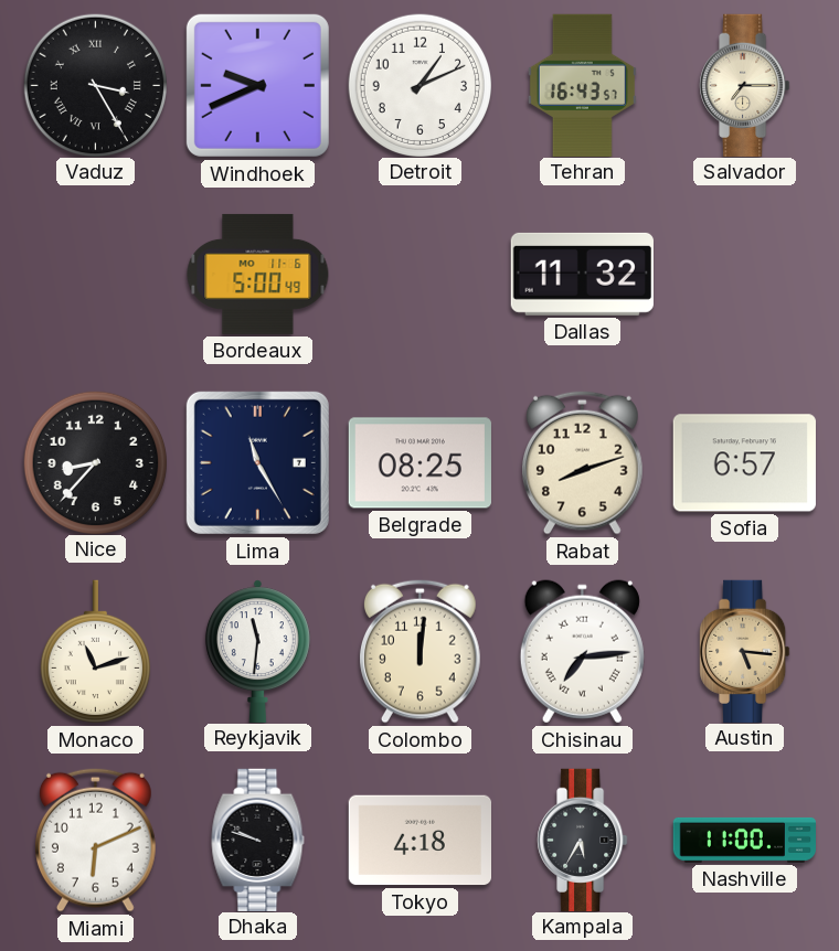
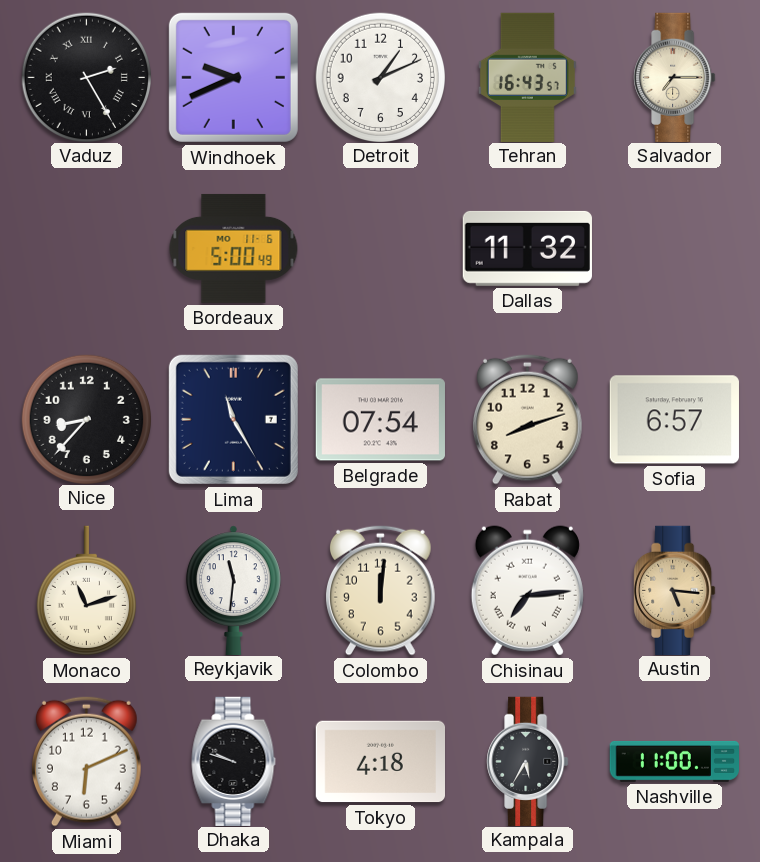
Vaduz: 3:25 -> 2:25
Belgrade: 08:25 -> 07:54
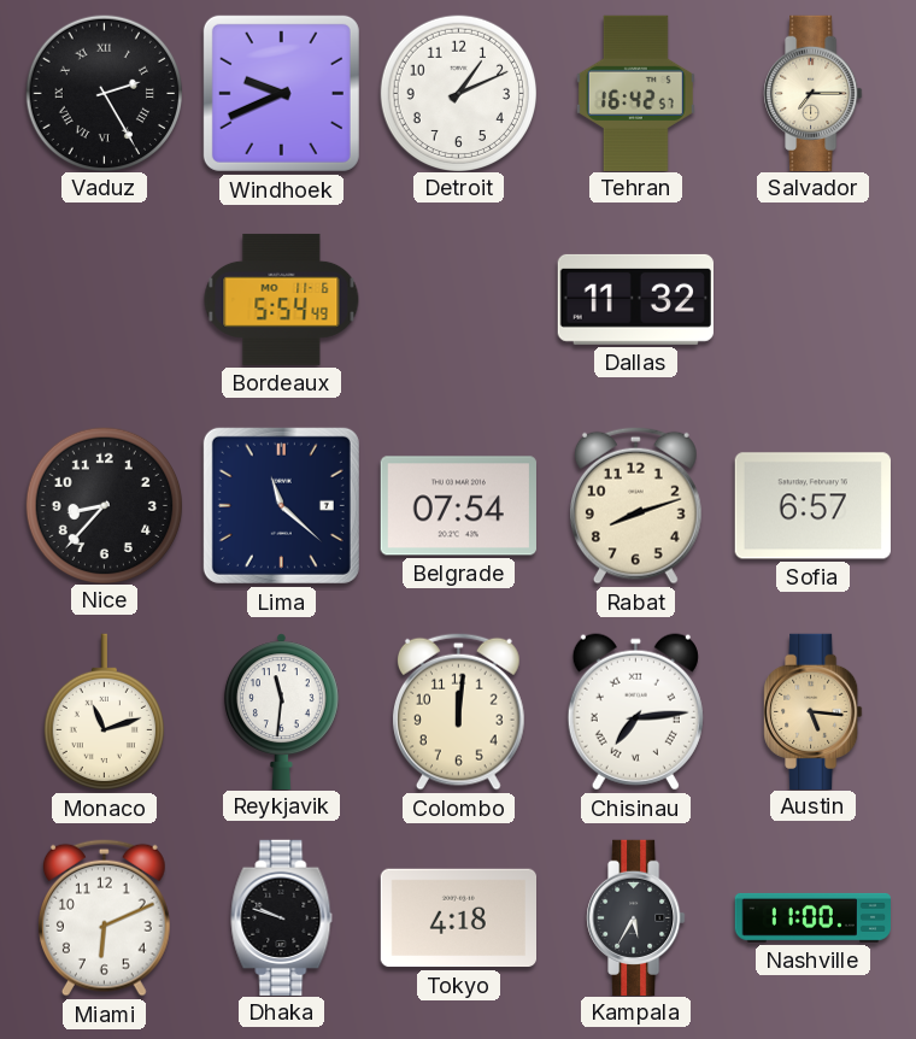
Tehran: 16:43 -> 16:42
Bordeaux: 5:00 -> 5:54
Lima: 11:25 -> 11:22
